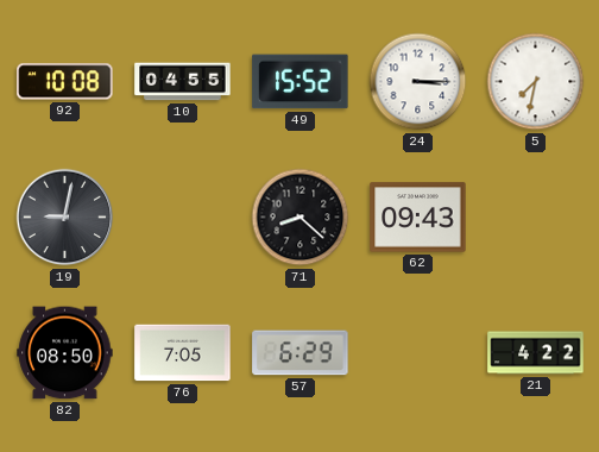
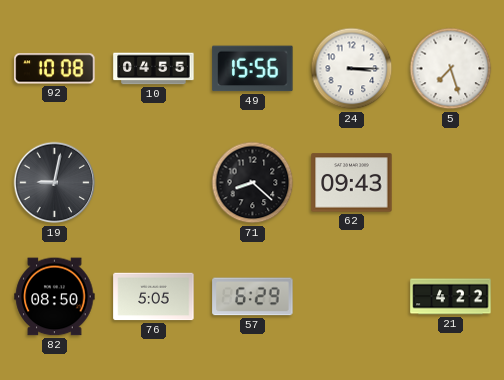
49: 15:52 -> 15:56
5: 7:32 -> 7:27
76: 7:05 -> 5:05
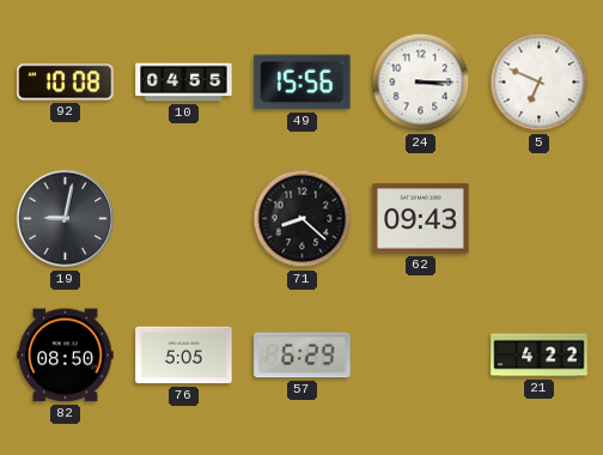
5: 7:27 -> 6:49
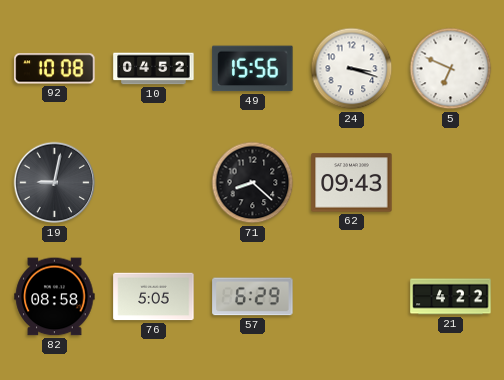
10: 04:55 -> 04:52
24: 3:15 -> 3:18
82: 08:50 -> 08:58
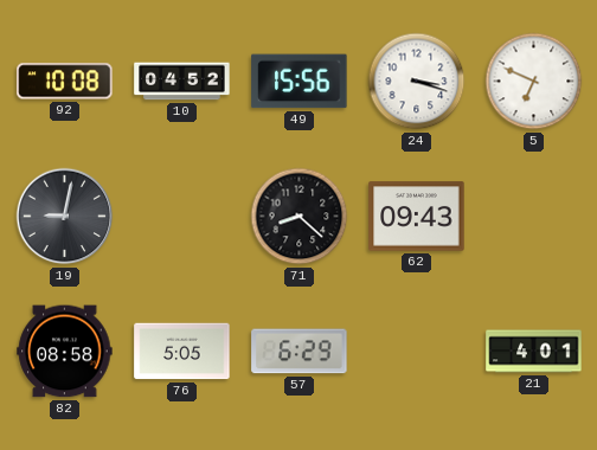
21: 4:22 -> 4:01
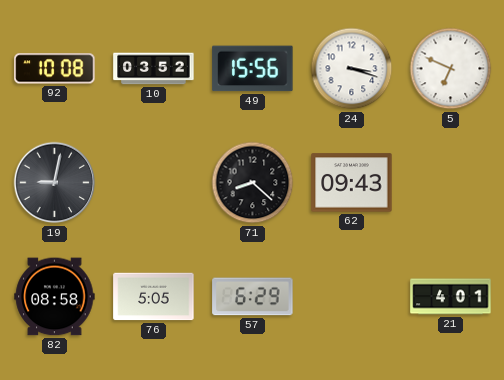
10: 04:52 -> 03:52
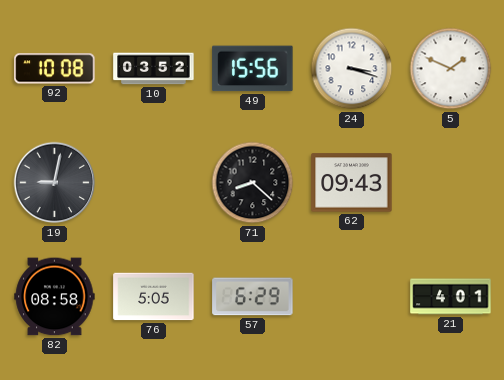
5: 6:49 -> 1:49
